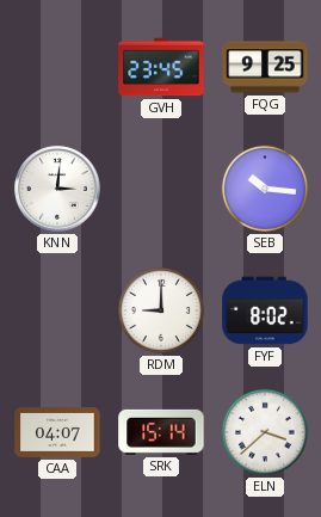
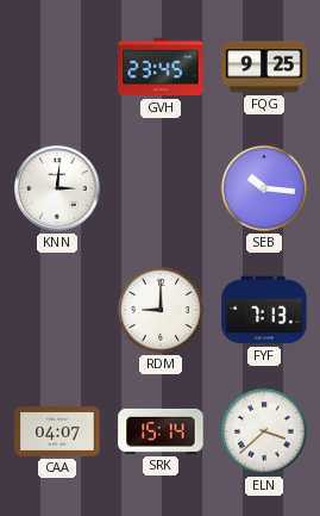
FYF: 8:02 -> 7:13
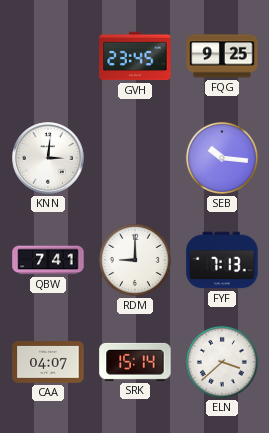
QBW: none -> 7:41
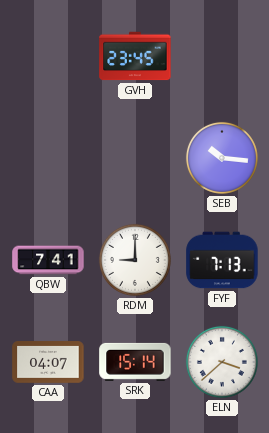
FQG: 9:25 -> none
KNN: 3:01 -> none
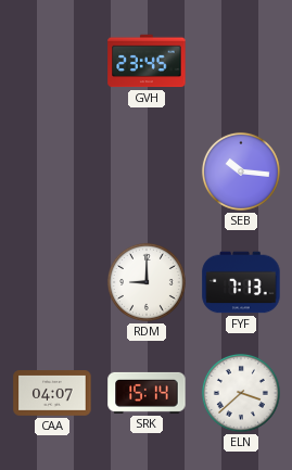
QBW: 7:41 -> none
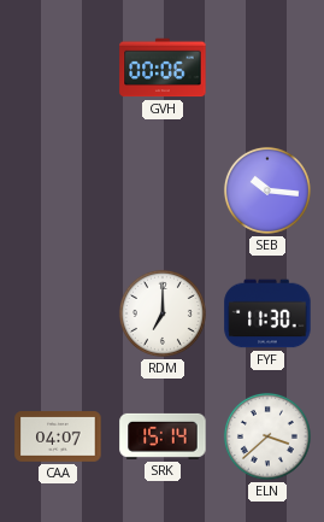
GVH: 23:45 -> 00:06
RDM: 9:00 -> 7:00
FYF: 7:13 -> 11:30
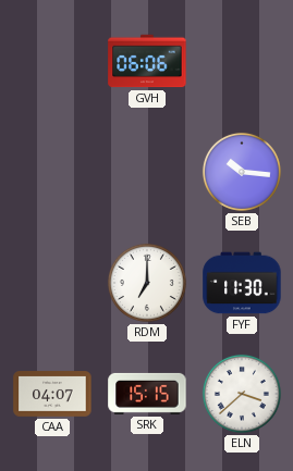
GVH: 00:06 -> 06:06
SRK: 15:14 -> 15:15
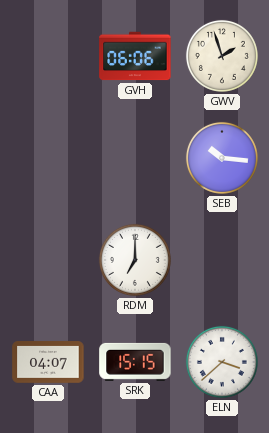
GWV: none -> 1:57
FYF: 11:30 -> none
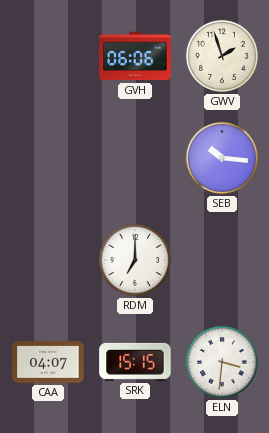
ELN: 3:38 -> 3:31
